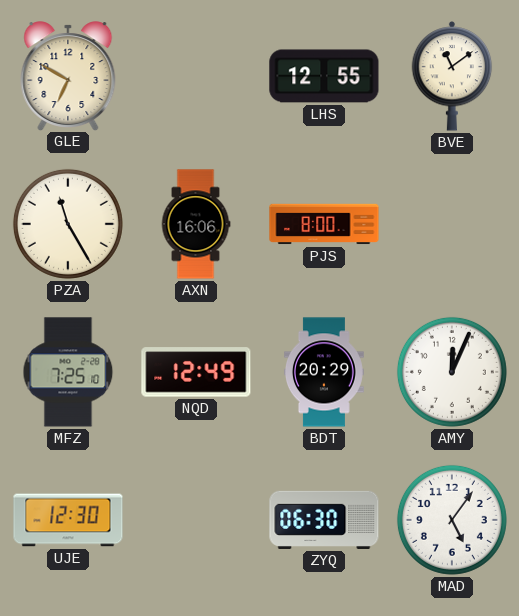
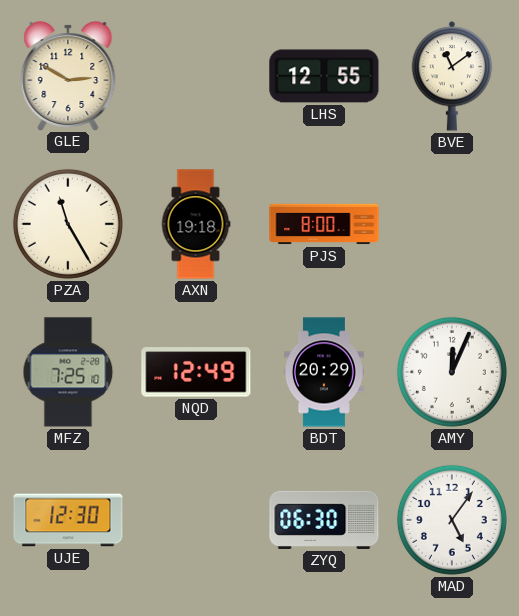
GLE: 6:50 -> 2:50
AXN: 16:06 -> 19:18
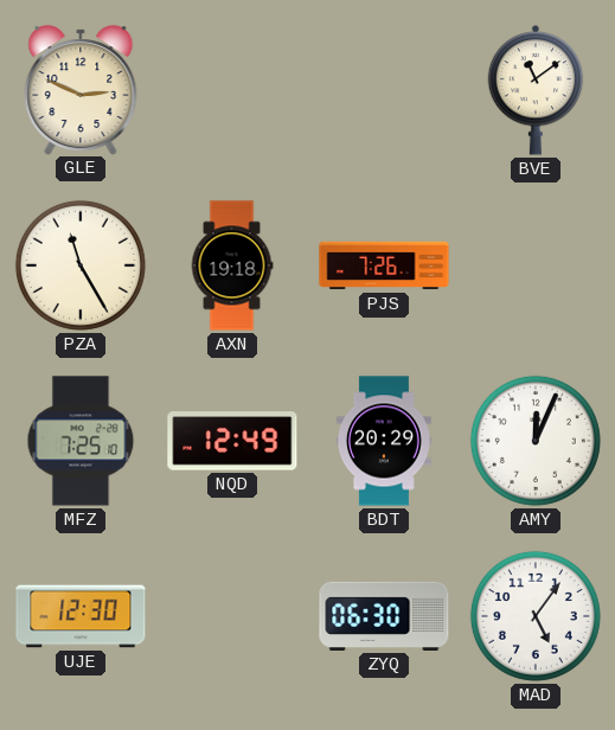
GLE: 2:50 -> 2:49
LHS: 12:55 -> none
PJS: 8:00 -> 7:26
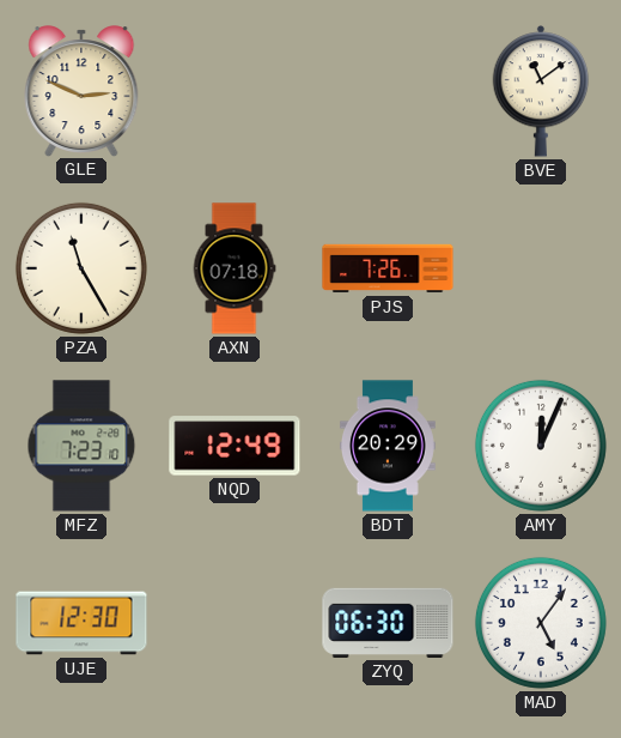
AXN: 19:18 -> 07:18
MFZ: 7:25 -> 7:23
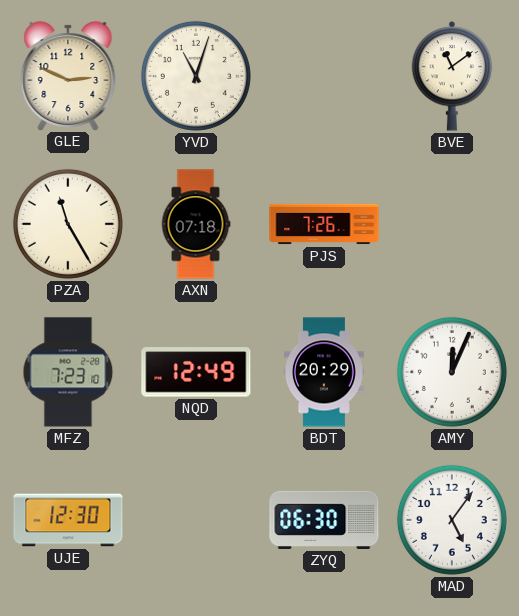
YVD: none -> 11:03
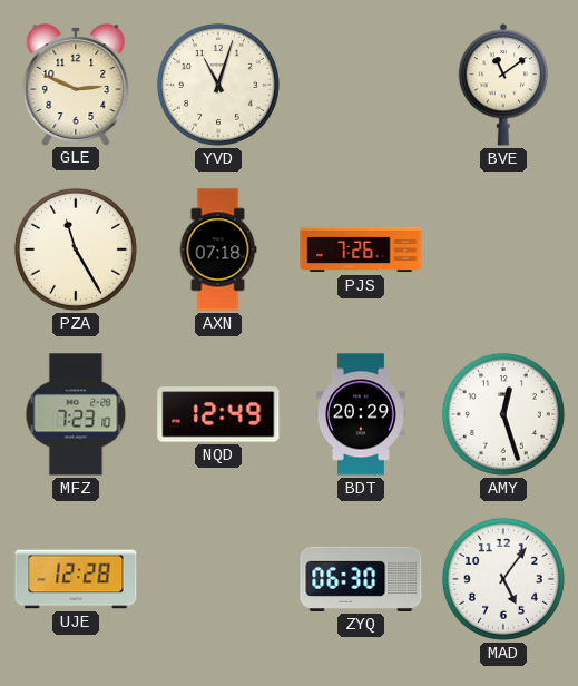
AMY: 12:04 -> 12:27
UJE: 12:30 -> 12:28
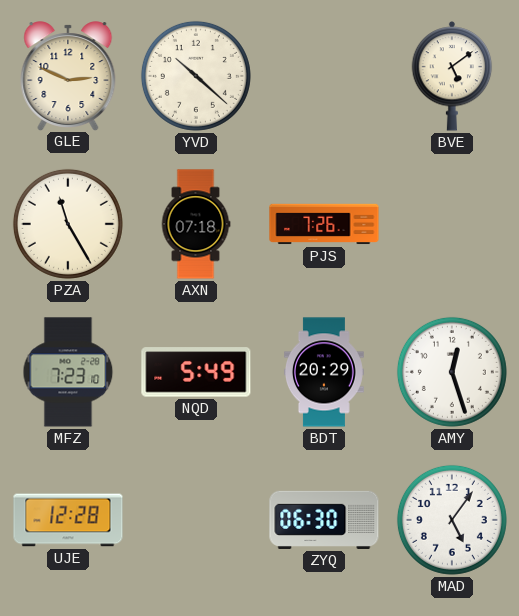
YVD: 11:03 -> 10:22
BVE: 11:09 -> 5:09
NQD: 12:49 -> 5:49
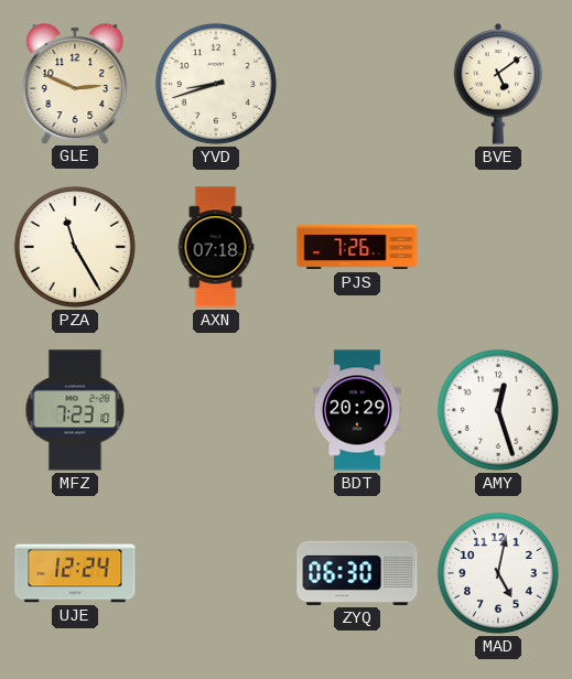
YVD: 10:22 -> 8:42
NQD: 5:49 -> none
UJE: 12:28 -> 12:24
MAD: 5:06 -> 5:02
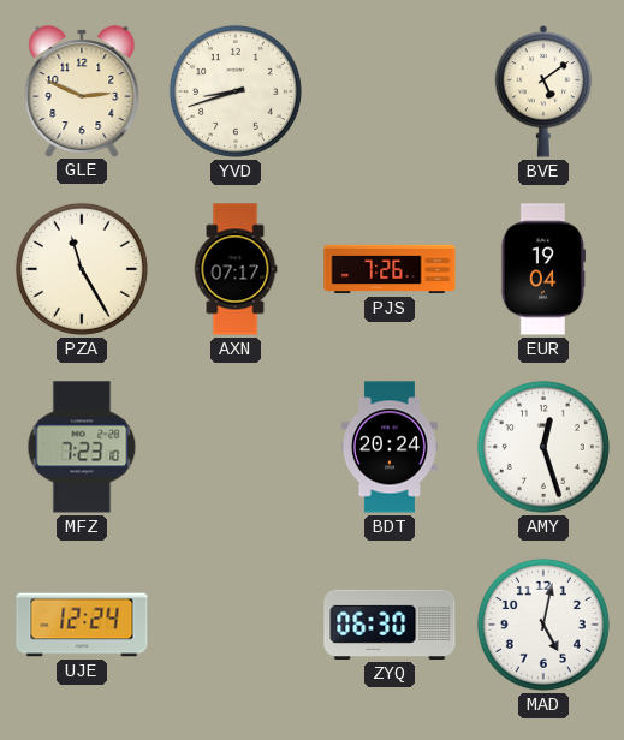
AXN: 07:18 -> 07:17
EUR: none -> 19:04
BDT: 20:29 -> 20:24
